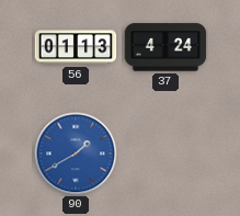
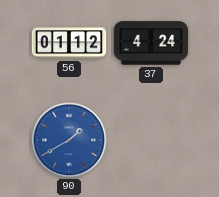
56: 01:13 -> 01:12
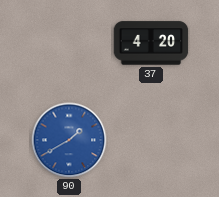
56: 01:12 -> none
37: 4:24 -> 4:20
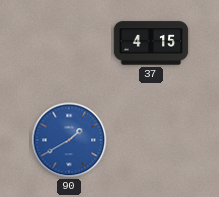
37: 4:20 -> 4:15
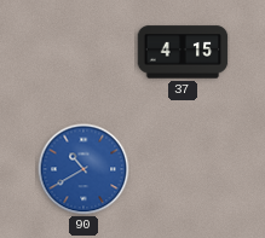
90: 1:40 -> 10:40
